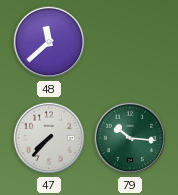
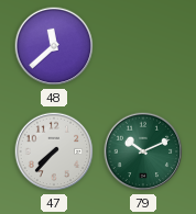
79: 10:16 -> 10:11
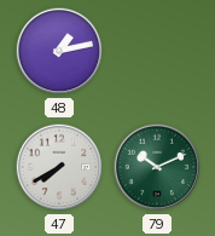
48: 11:38 -> 1:13
47: 7:37 -> 7:40
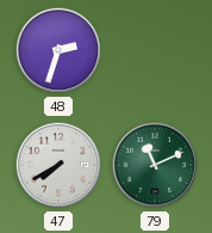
48: 1:13 -> 2:33
79: 10:11 -> 11:11
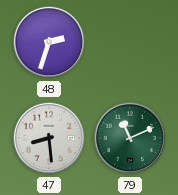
47: 7:40 -> 8:29
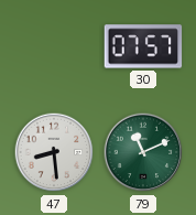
48: 2:33 -> none
30: none -> 07:57
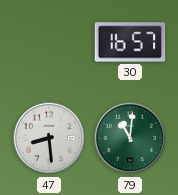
30: 07:57 -> 16:57
79: 11:11 -> 11:01
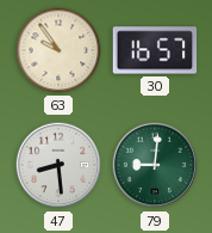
63: none -> 9:54
79: 11:01 -> 9:01
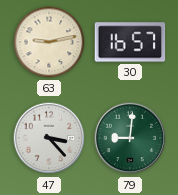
63: 9:54 -> 9:13
47: 8:29 -> 3:23
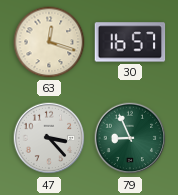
63: 9:13 -> 12:18
79: 9:01 -> 8:56
